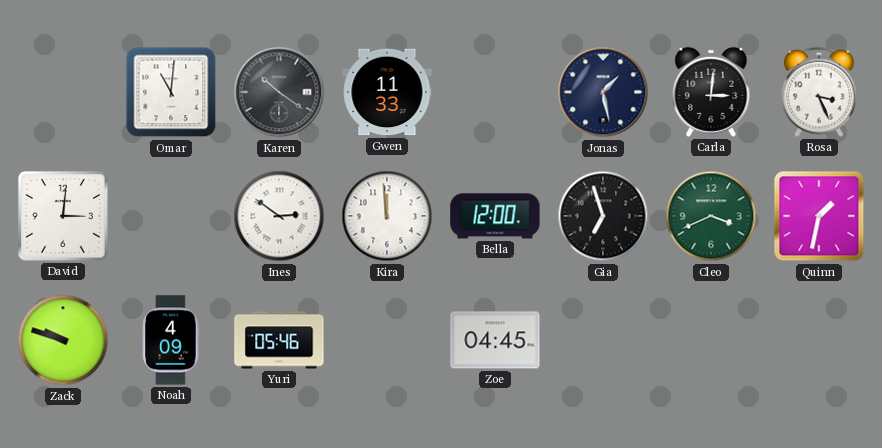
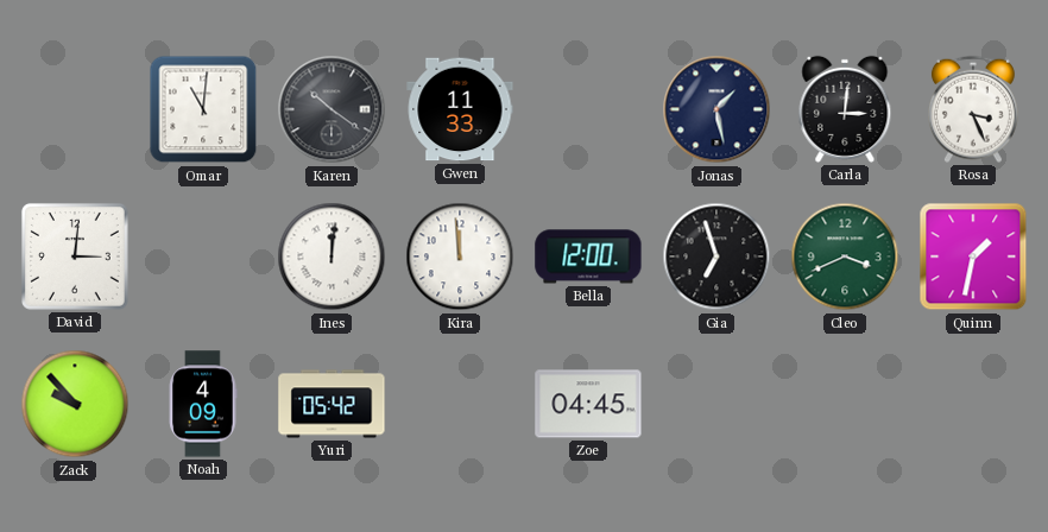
Ines: 2:51 -> 12:01
Zack: 9:48 -> 9:53
Yuri: 05:46 -> 05:42
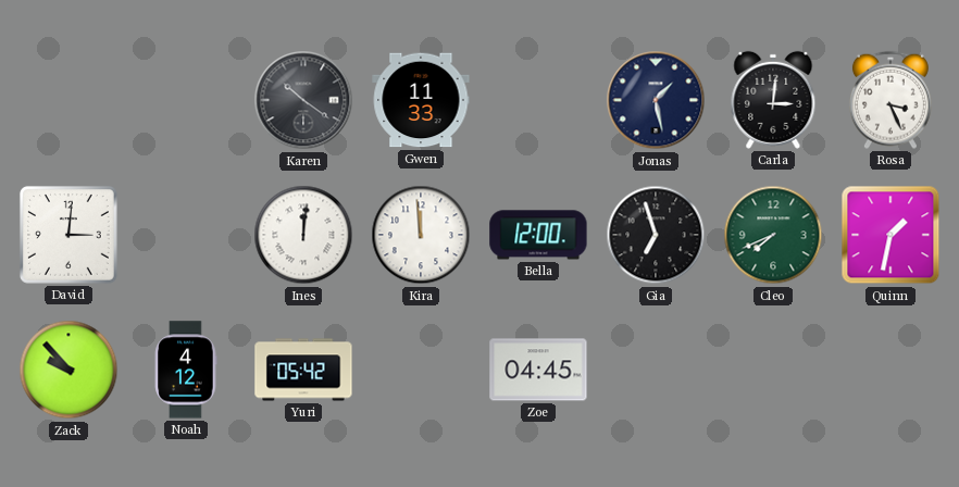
Omar: 11:01 -> none
Cleo: 3:41 -> 7:41
Noah: 4:09 -> 4:12
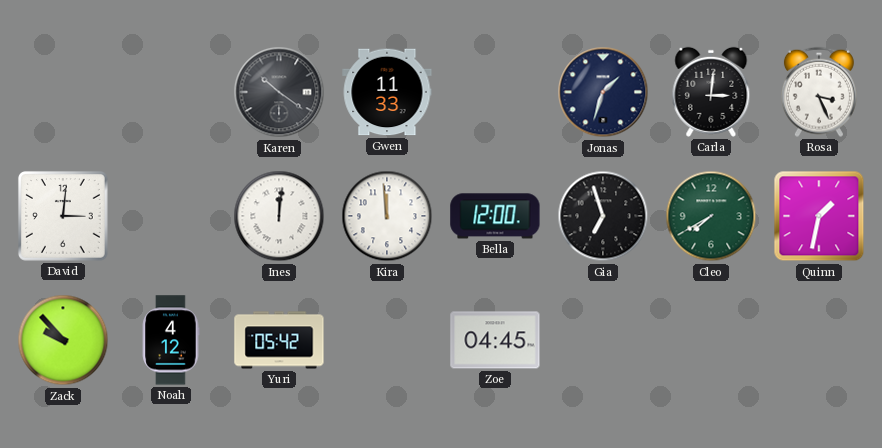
Jonas: 1:28 -> 1:33
Cleo: 7:41 -> 7:40
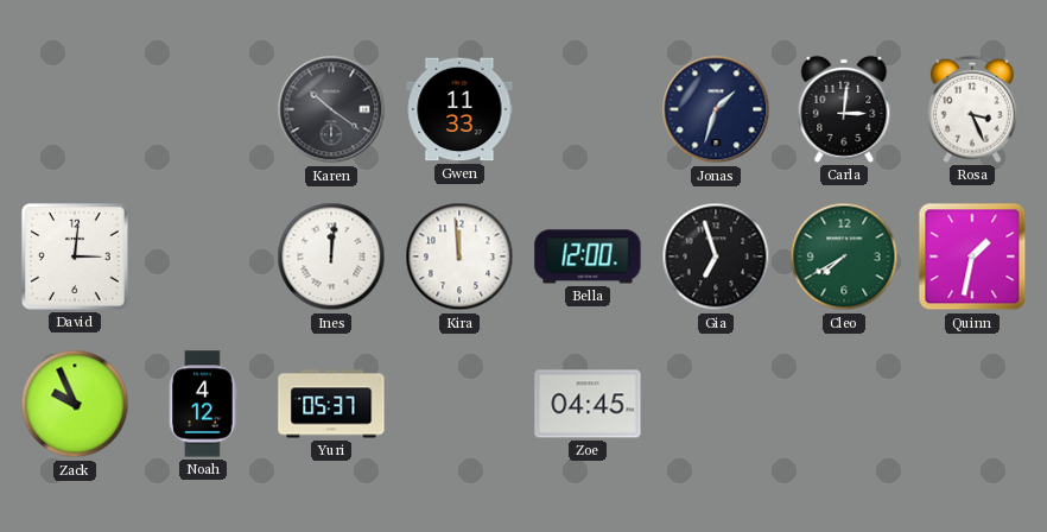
Zack: 9:53 -> 9:56
Yuri: 05:42 -> 05:37
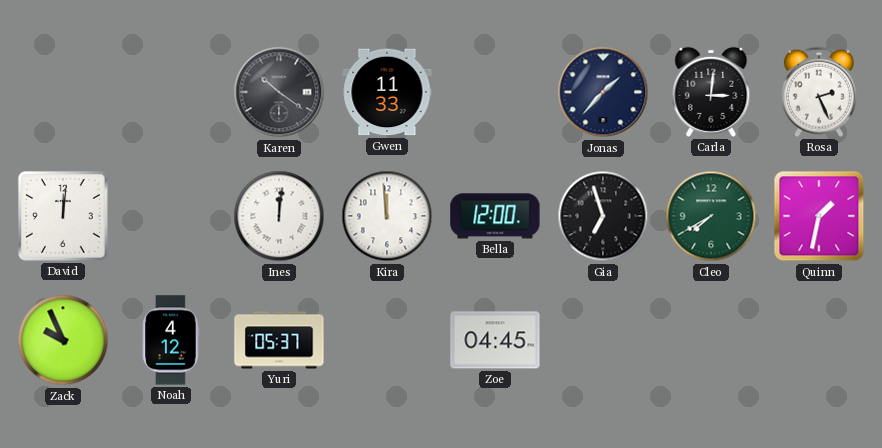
Jonas: 1:33 -> 1:37
Rosa: 3:26 -> 2:26
David: 3:01 -> 12:01
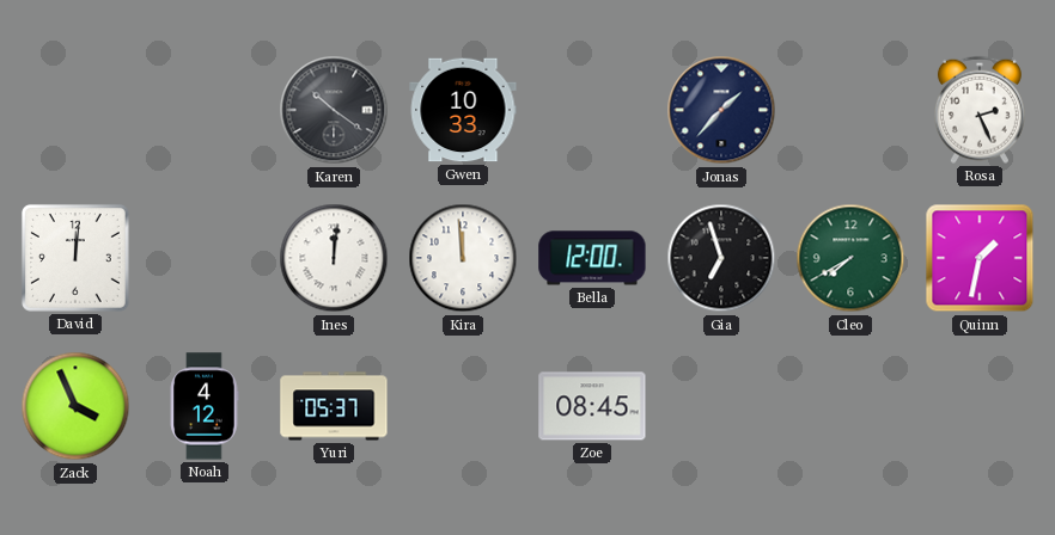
Gwen: 11:33 -> 10:33
Carla: 3:01 -> none
Zack: 9:56 -> 3:56
Zoe: 04:45 -> 08:45
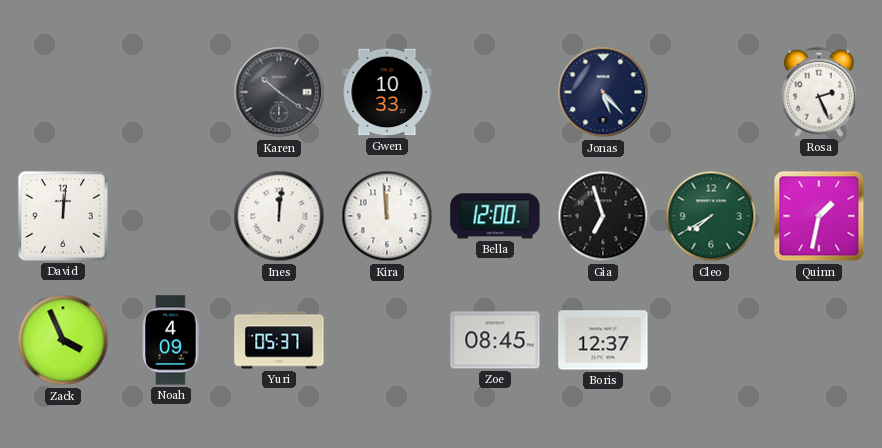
Jonas: 1:37 -> 5:23
Noah: 4:12 -> 4:09
Boris: none -> 12:37
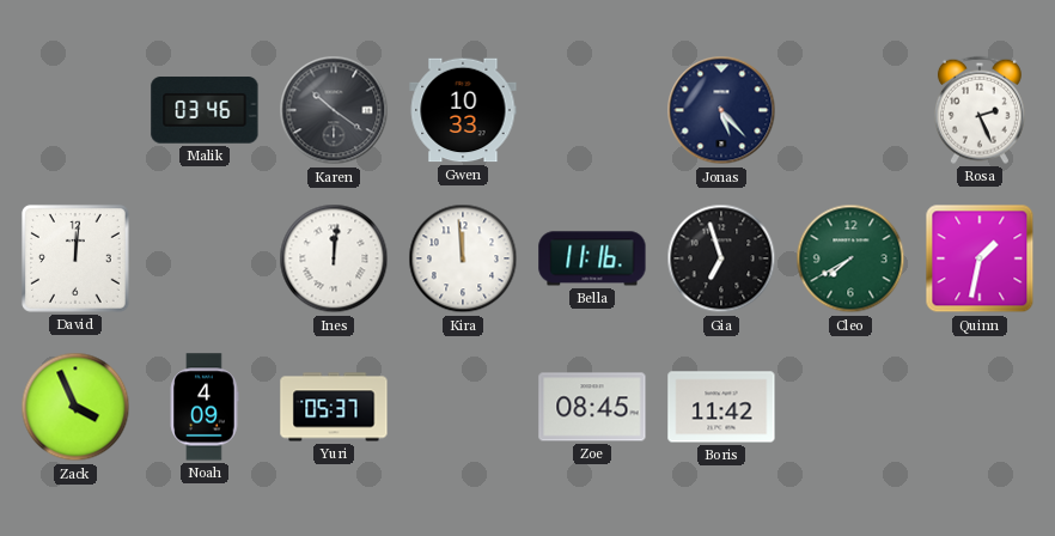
Malik: none -> 03:46
Bella: 12:00 -> 11:16
Boris: 12:37 -> 11:42
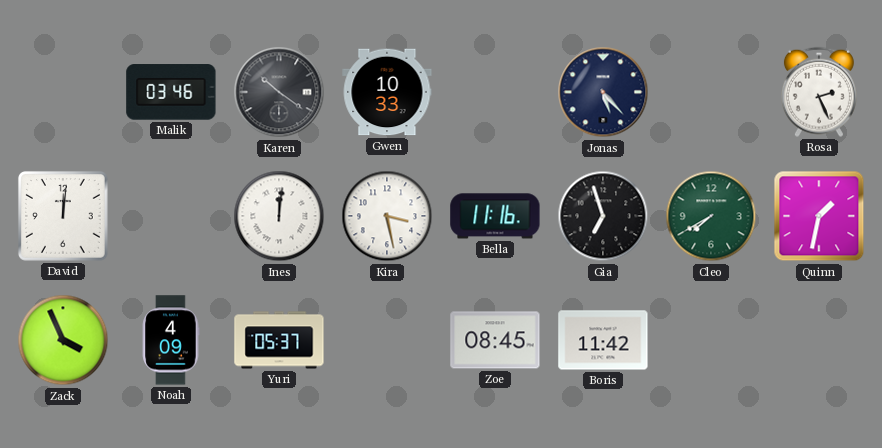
Kira: 11:59 -> 3:28
